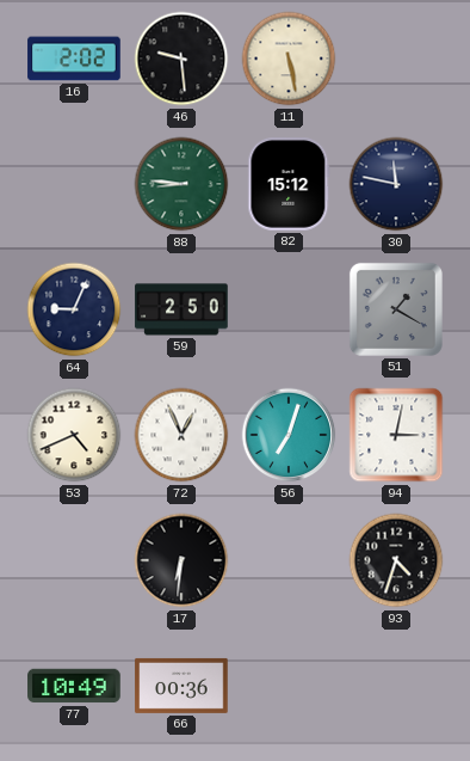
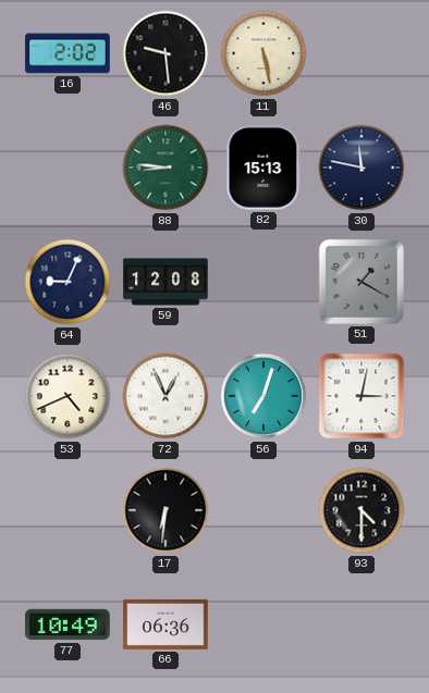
82: 15:12 -> 15:13
59: 2:50 -> 12:08
93: 4:33 -> 4:30
66: 00:36 -> 06:36
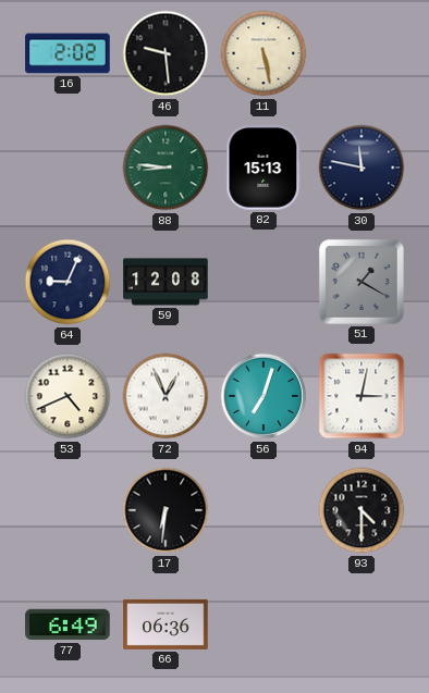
77: 10:49 -> 6:49
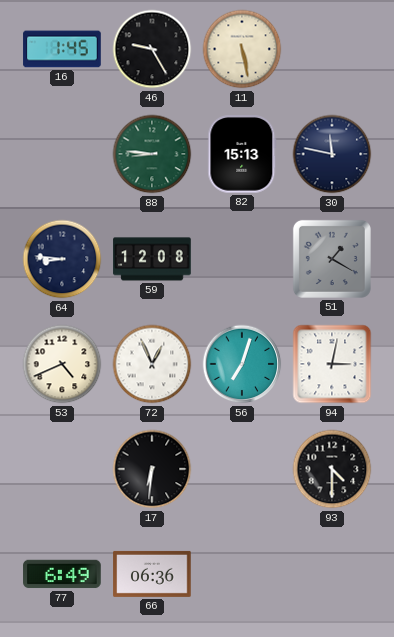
16: 2:02 -> 1:45
46: 9:29 -> 9:25
64: 9:04 -> 8:46
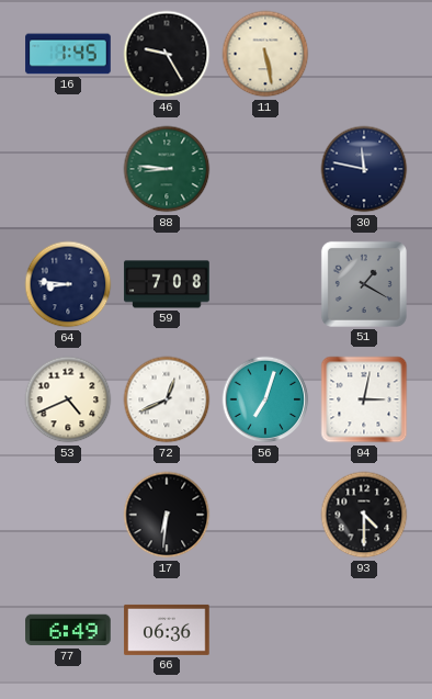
82: 15:13 -> none
59: 12:08 -> 7:08
72: 12:56 -> 12:41
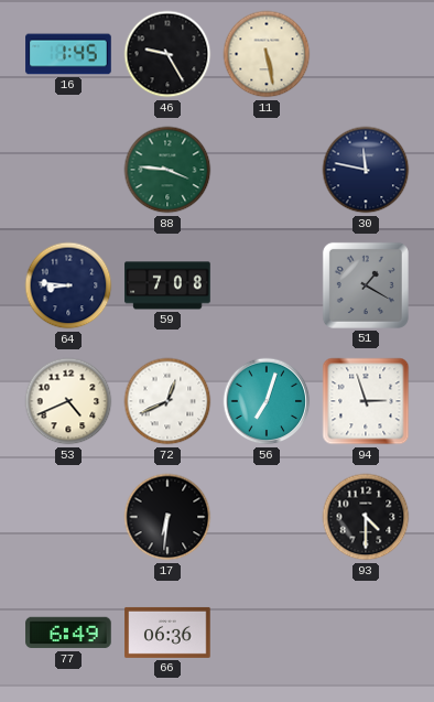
88: 8:46 -> 3:46
94: 3:02 -> 2:57
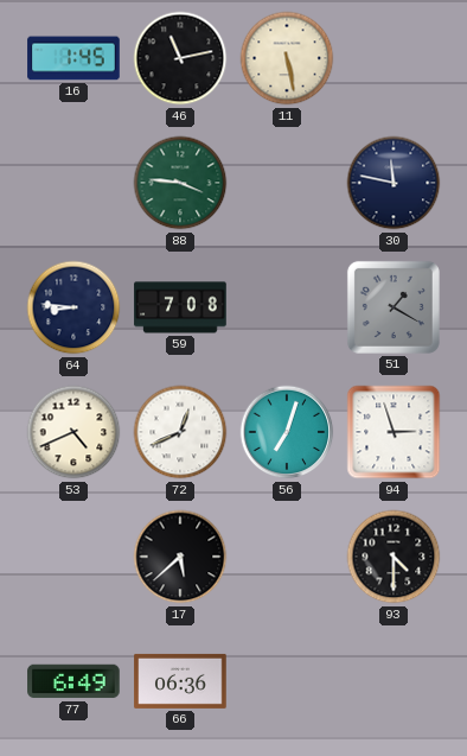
46: 9:25 -> 11:13
17: 6:31 -> 5:38
